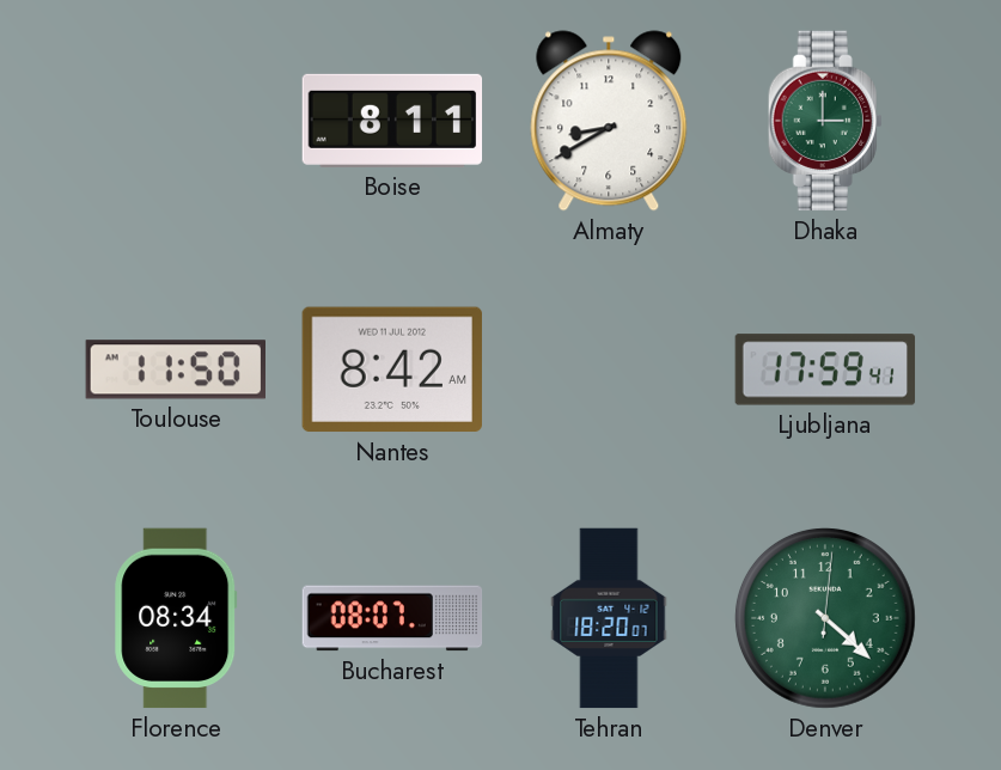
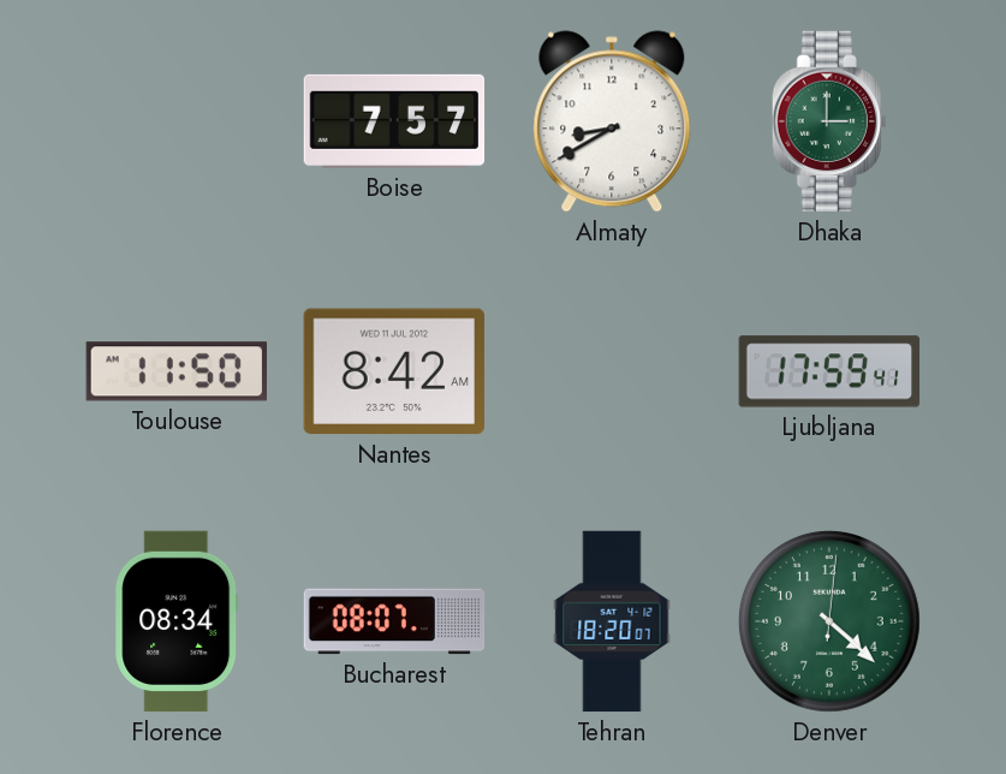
Boise: 8:11 -> 7:57
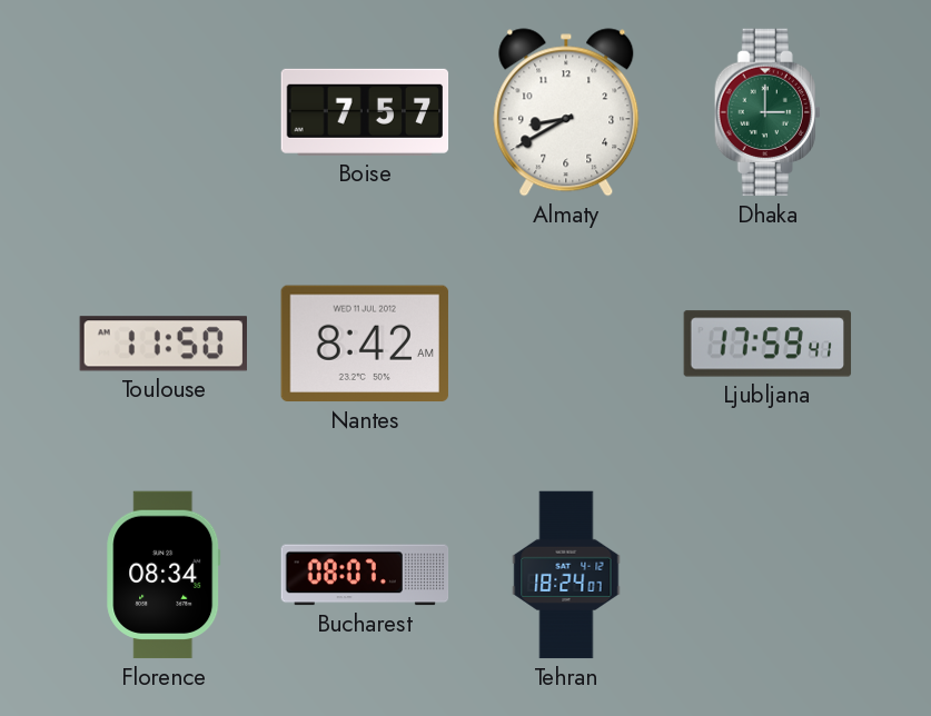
Tehran: 18:20 -> 18:24
Denver: 4:22 -> none
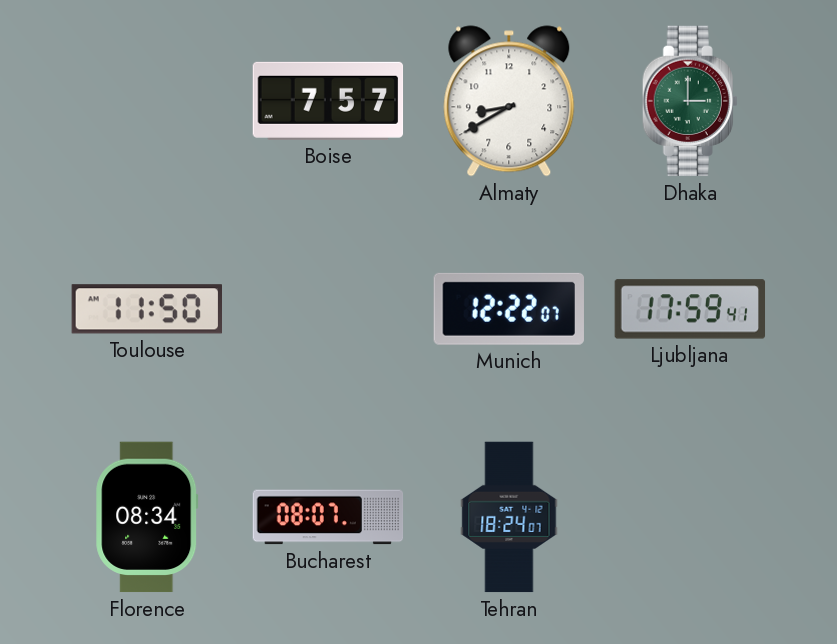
Nantes: 8:42 -> none
Munich: none -> 12:22
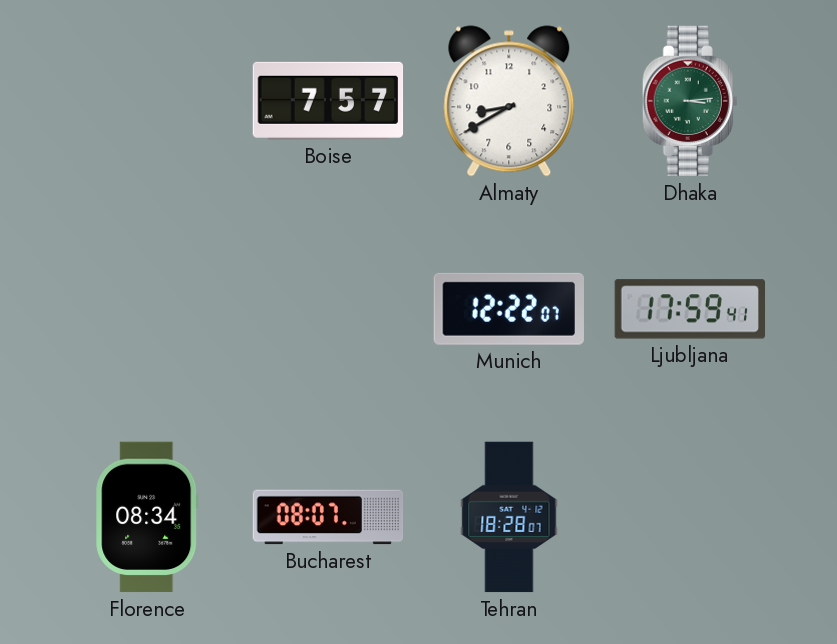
Dhaka: 3:00 -> 3:14
Toulouse: 11:50 -> none
Tehran: 18:24 -> 18:28
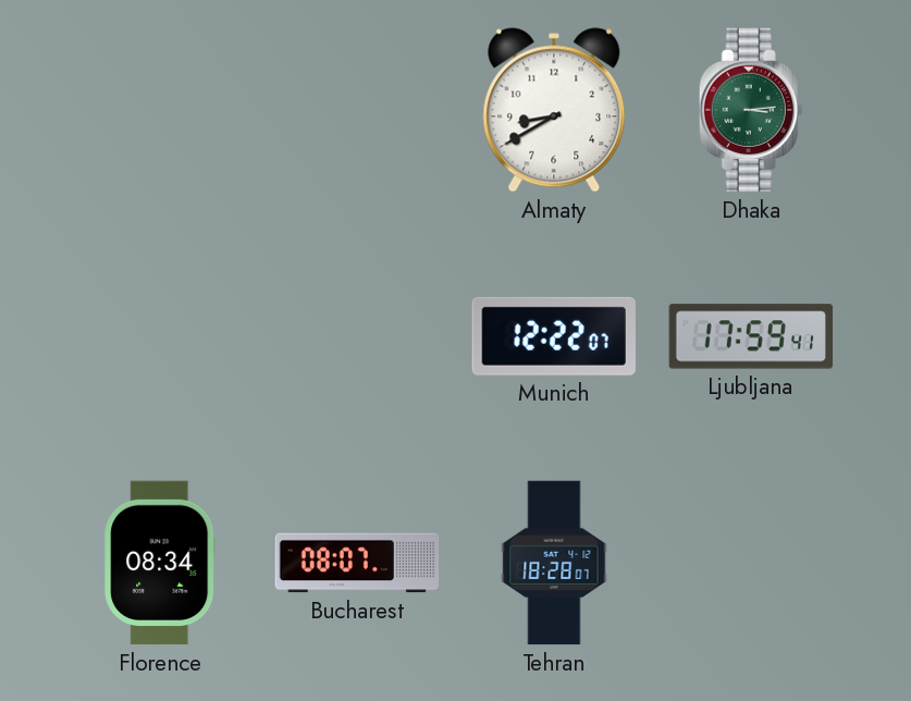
Boise: 7:57 -> none
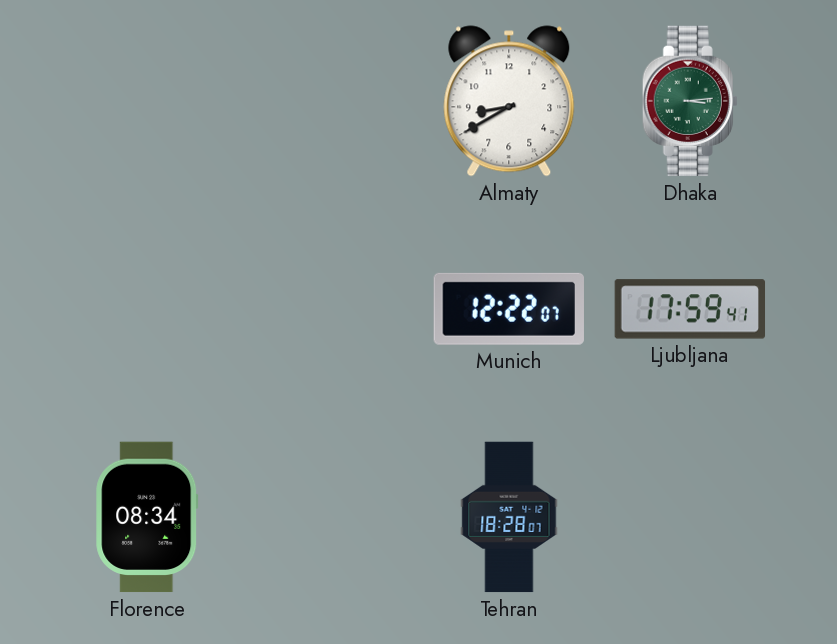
Bucharest: 08:07 -> none
